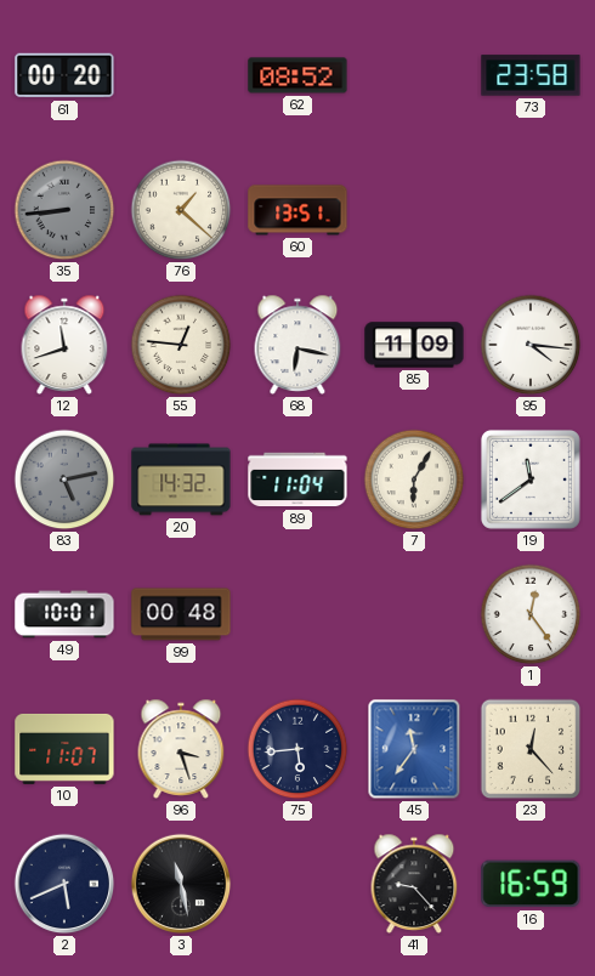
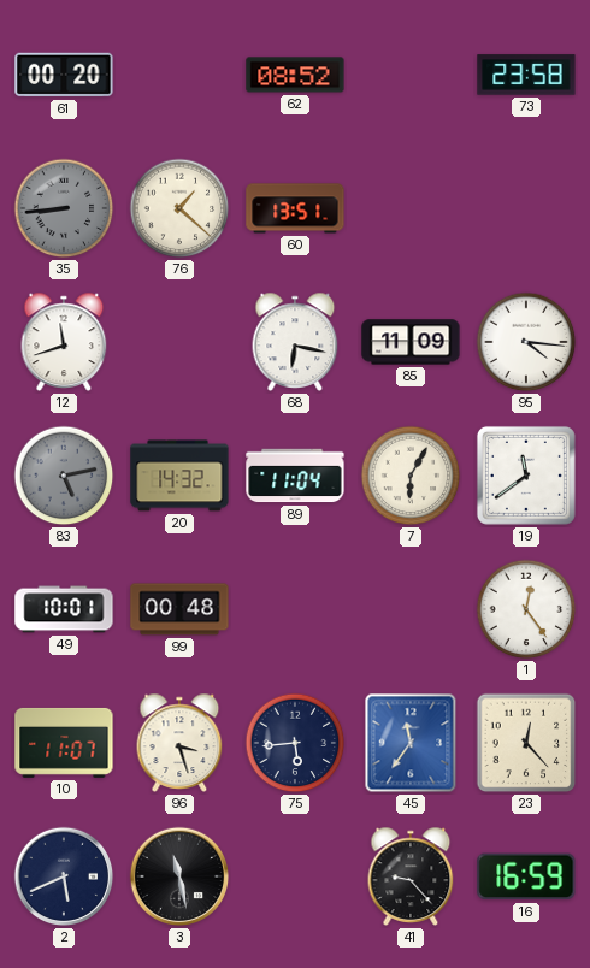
55: 12:46 -> none
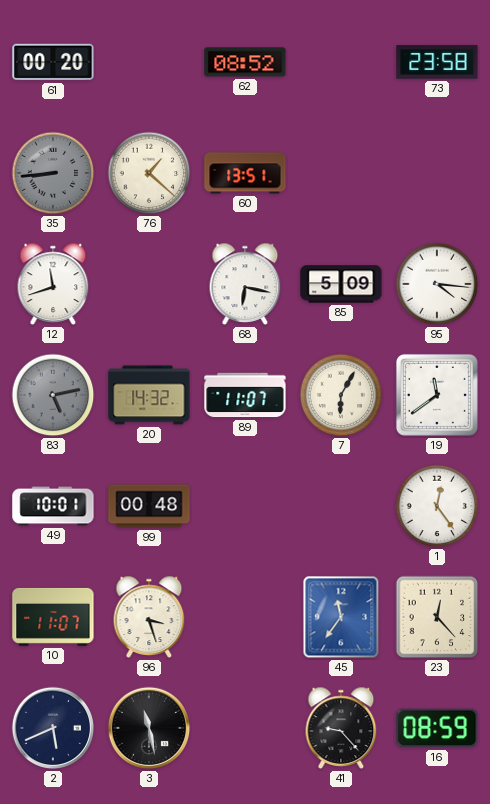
85: 11:09 -> 5:09
89: 11:04 -> 11:07
75: 5:44 -> none
16: 16:59 -> 08:59
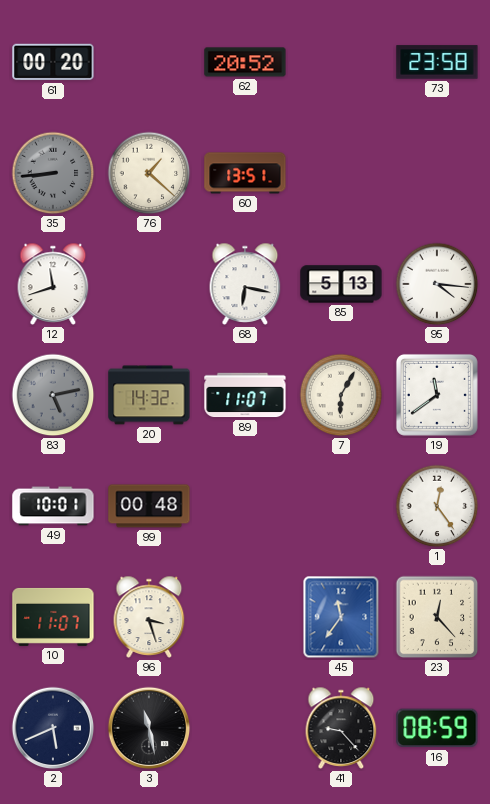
62: 08:52 -> 20:52
85: 5:09 -> 5:13
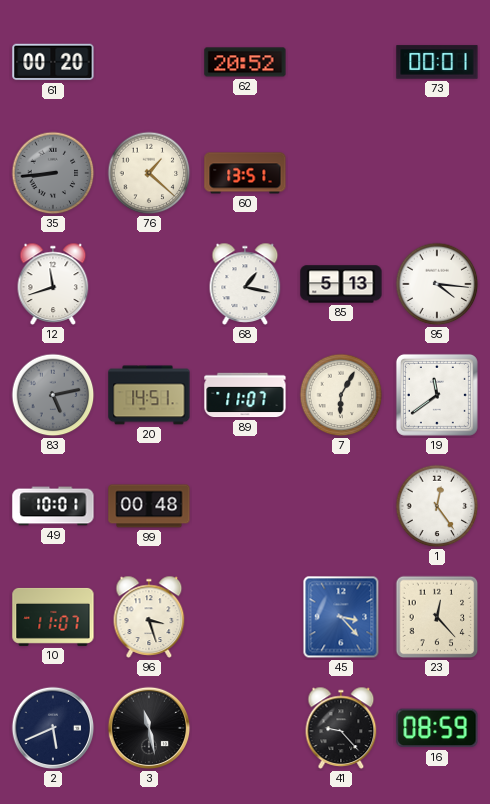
73: 23:58 -> 00:01
68: 6:17 -> 1:17
20: 14:32 -> 14:51
45: 11:36 -> 3:23
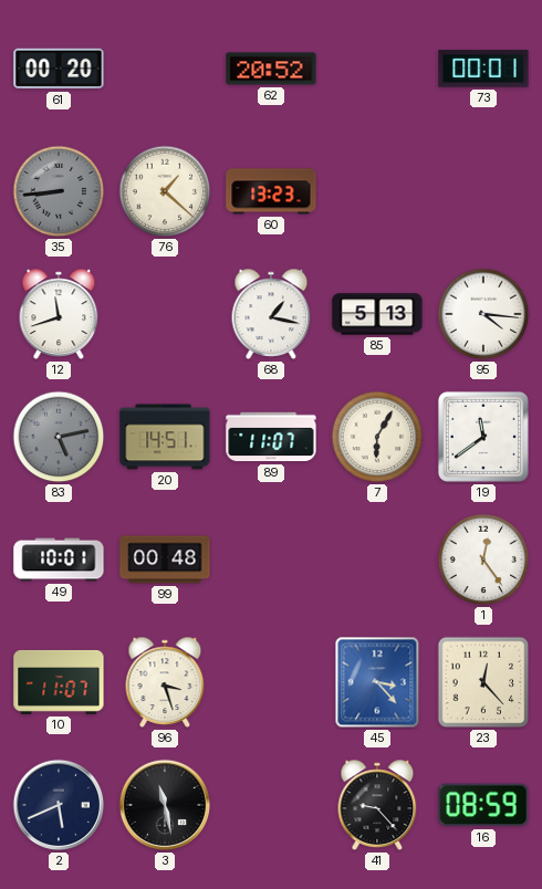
60: 13:51 -> 13:23
